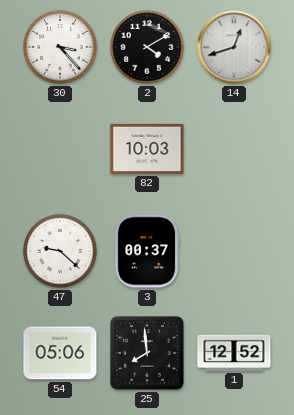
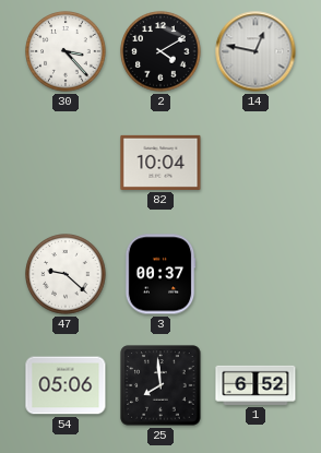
14: 12:42 -> 12:47
82: 10:03 -> 10:04
1: 12:52 -> 6:52
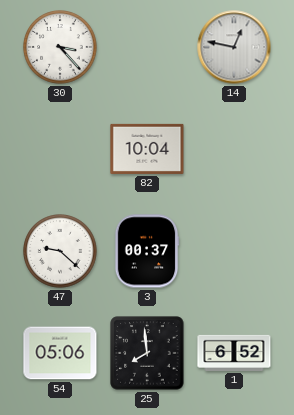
2: 4:10 -> none
